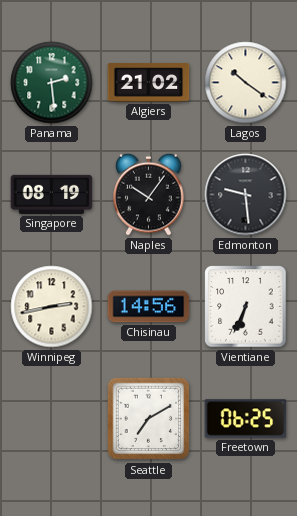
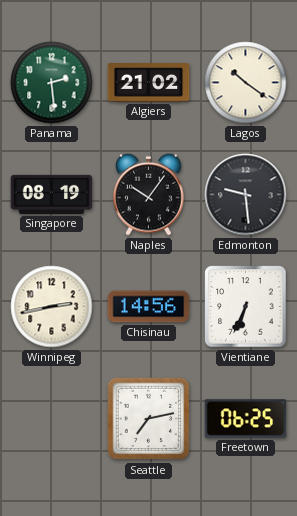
Seattle: 7:10 -> 7:13
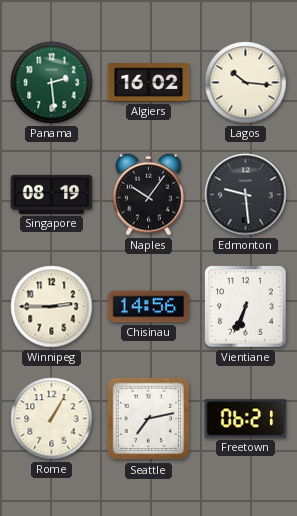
Algiers: 21:02 -> 16:02
Lagos: 10:21 -> 10:16
Winnipeg: 2:43 -> 2:45
Rome: none -> 1:05
Freetown: 06:25 -> 06:21
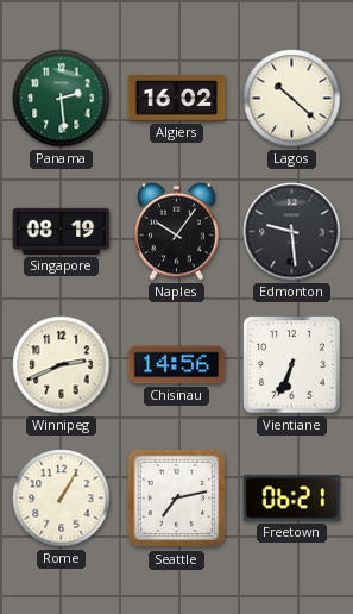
Lagos: 10:16 -> 10:22
Winnipeg: 2:45 -> 2:41
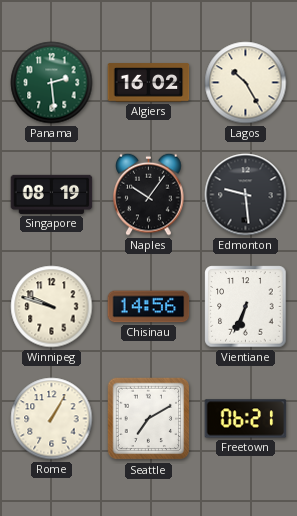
Lagos: 10:22 -> 10:25
Winnipeg: 2:41 -> 9:48
Seattle: 7:13 -> 7:10
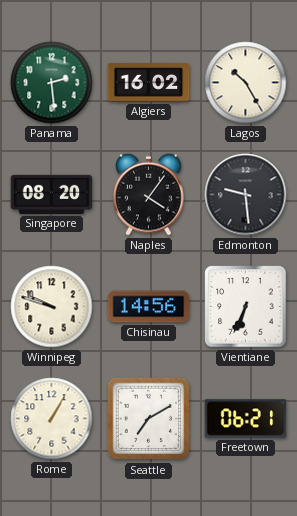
Singapore: 08:19 -> 08:20
Naples: 10:06 -> 4:06
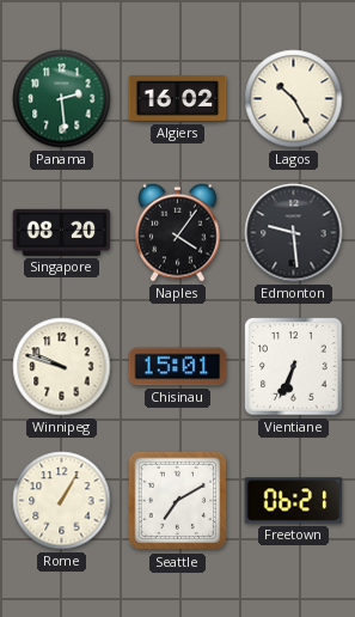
Chisinau: 14:56 -> 15:01
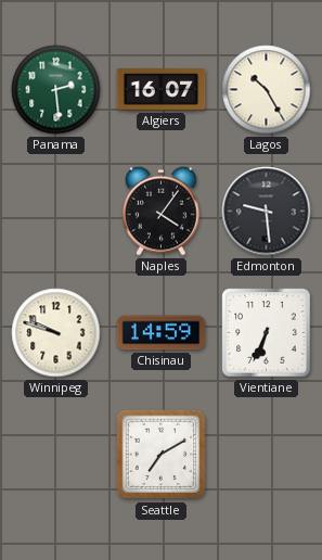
Algiers: 16:02 -> 16:07
Singapore: 08:20 -> none
Chisinau: 15:01 -> 14:59
Rome: 1:05 -> none
Freetown: 06:21 -> none
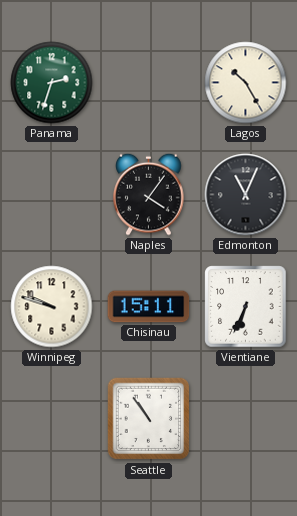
Panama: 2:29 -> 2:33
Algiers: 16:07 -> none
Edmonton: 9:29 -> 11:04
Chisinau: 14:59 -> 15:11
Seattle: 7:10 -> 10:54
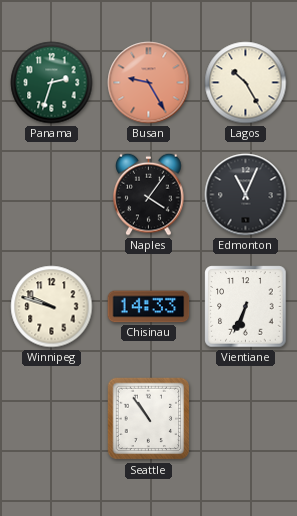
Busan: none -> 9:25
Chisinau: 15:11 -> 14:33
